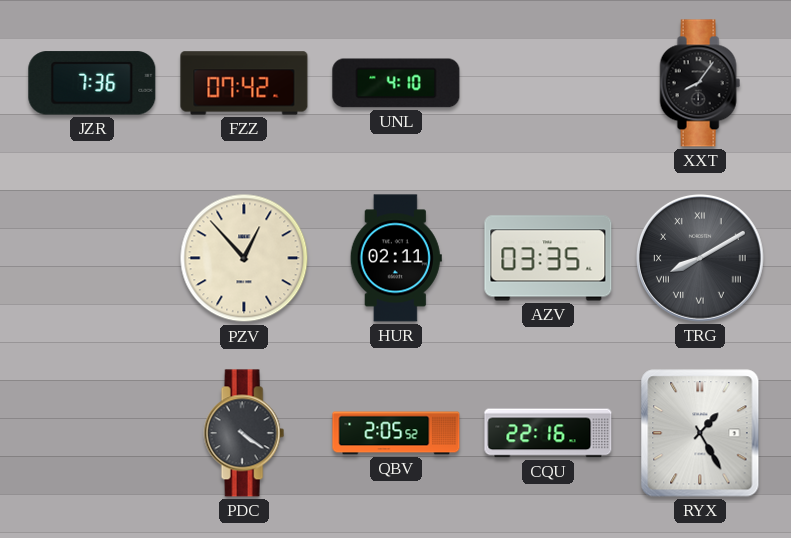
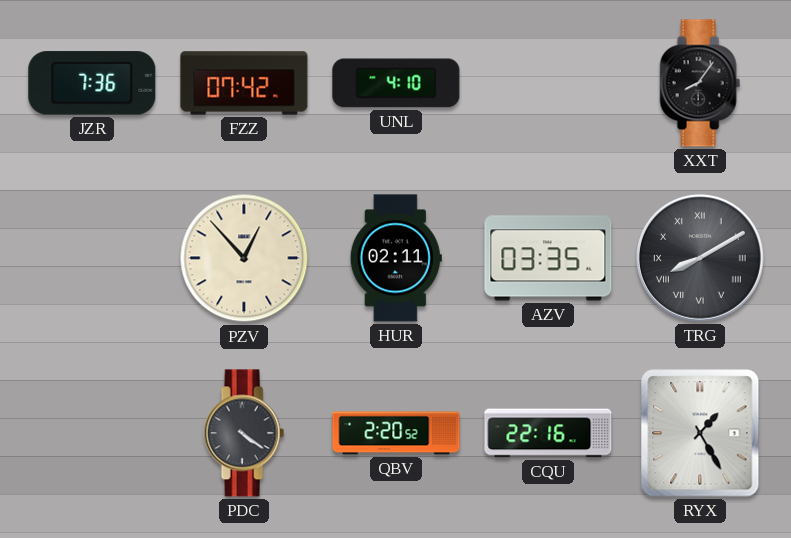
QBV: 2:05 -> 2:20
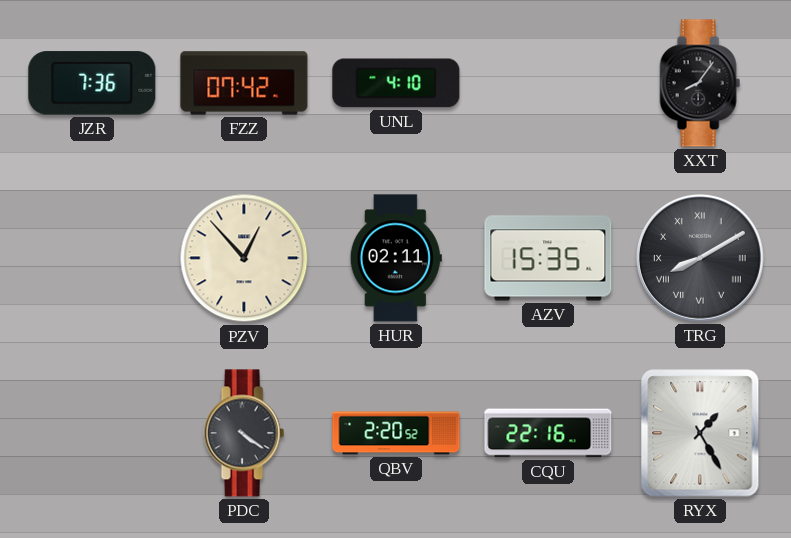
AZV: 03:35 -> 15:35
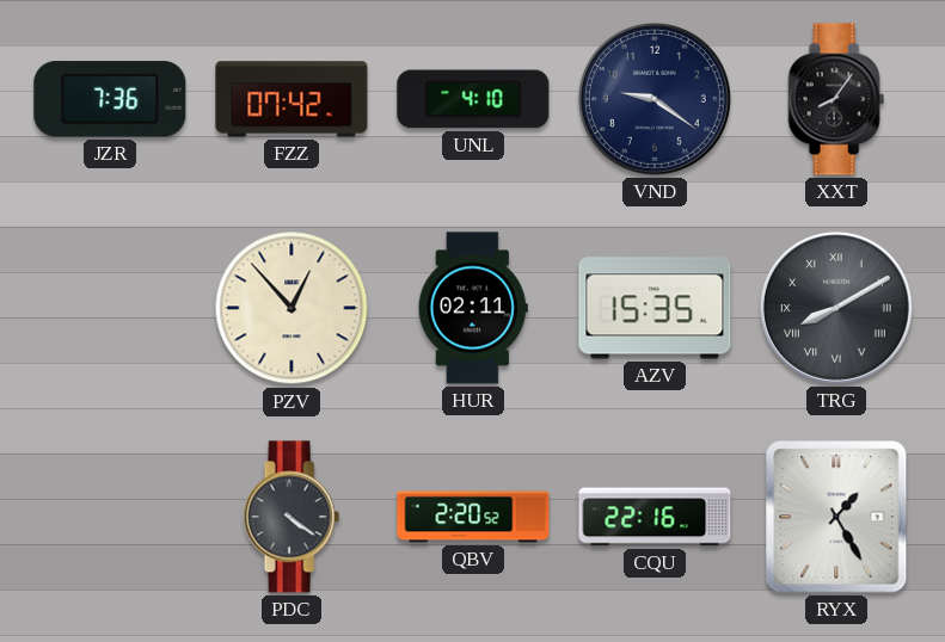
VND: none -> 9:21
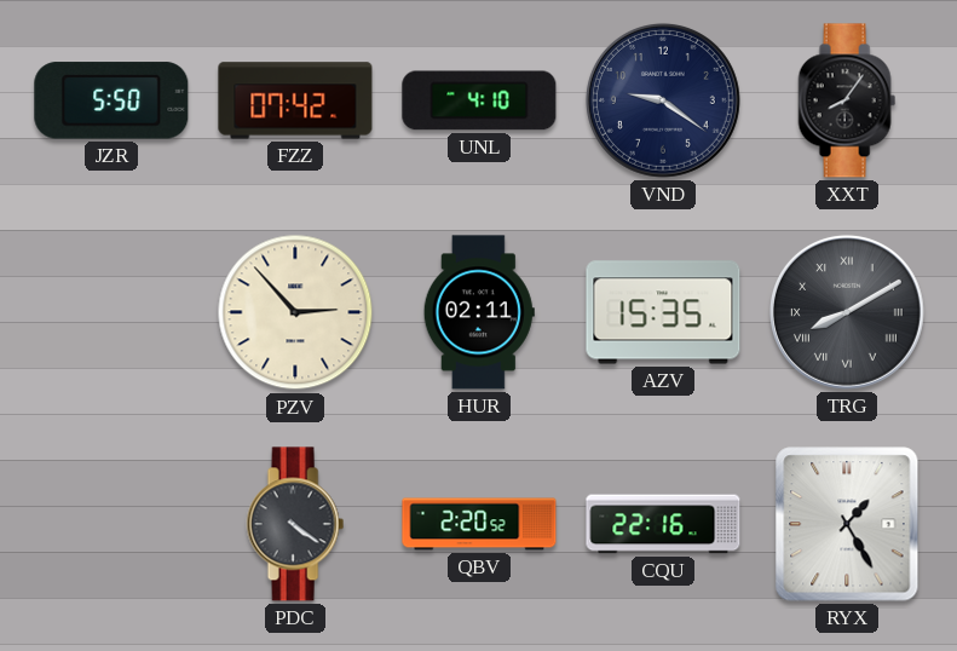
JZR: 7:36 -> 5:50
PZV: 12:53 -> 2:53
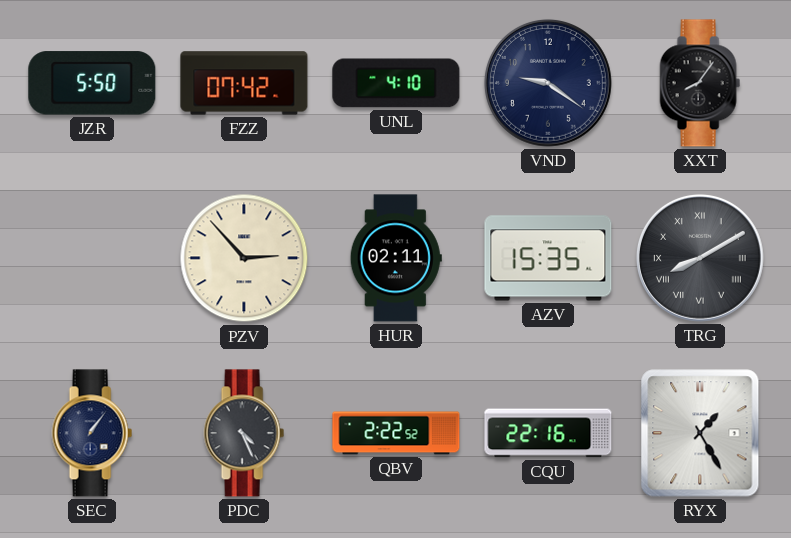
SEC: none -> 1:06
PDC: 4:21 -> 4:26
QBV: 2:20 -> 2:22
